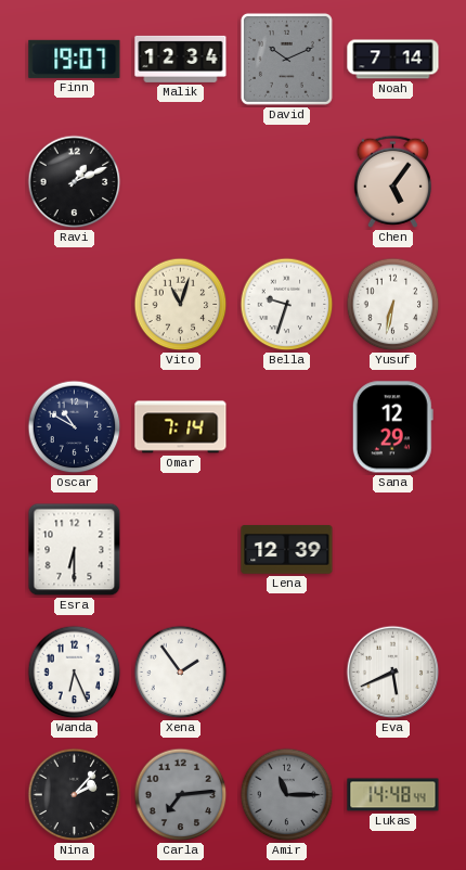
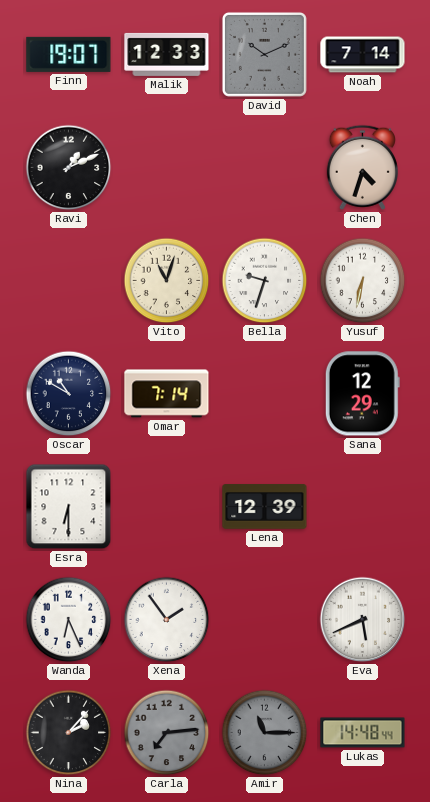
Malik: 12:34 -> 12:33
Chen: 5:06 -> 4:33
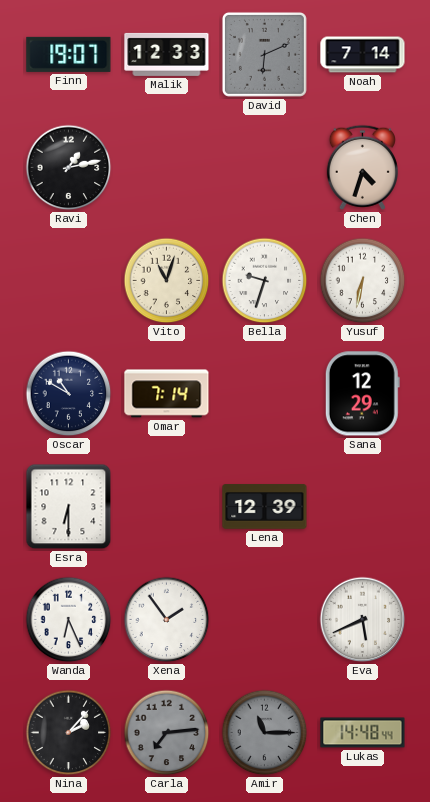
David: 10:11 -> 6:11
Ravi: 1:11 -> 1:13
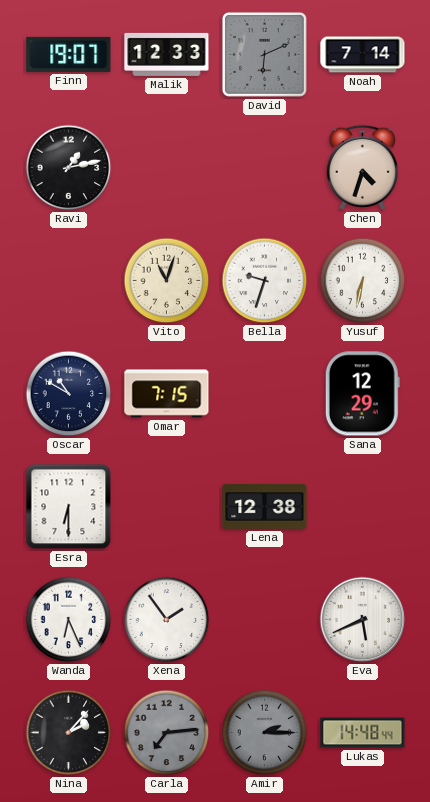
Omar: 7:14 -> 7:15
Lena: 12:39 -> 12:38
Amir: 11:15 -> 2:15
